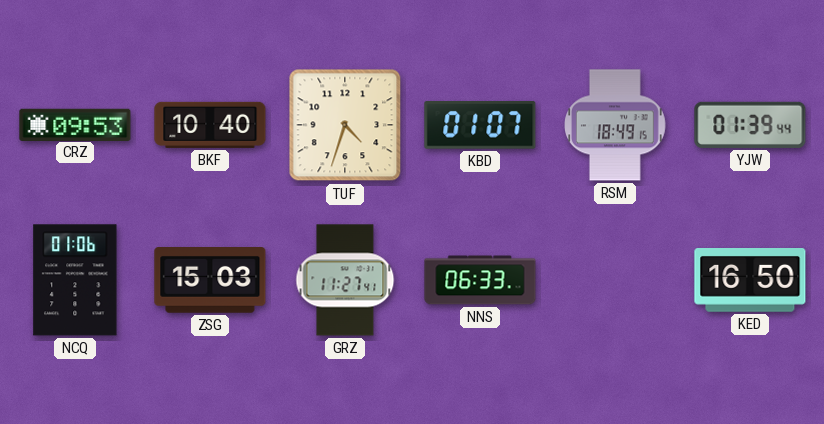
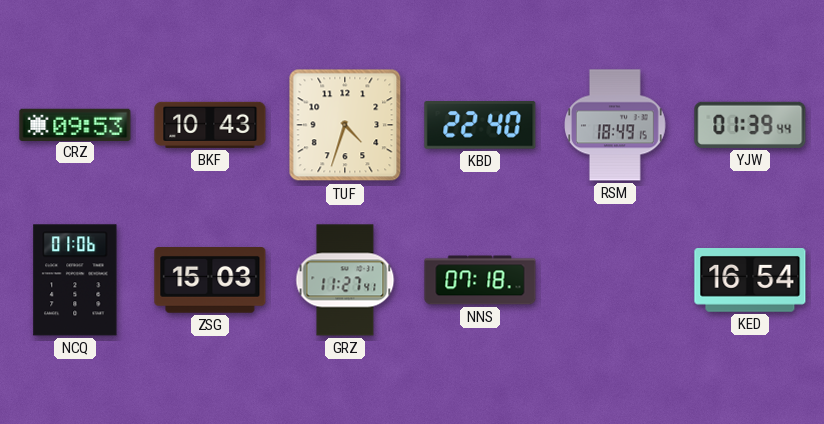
BKF: 10:40 -> 10:43
KBD: 01:07 -> 22:40
NNS: 06:33 -> 07:18
KED: 16:50 -> 16:54
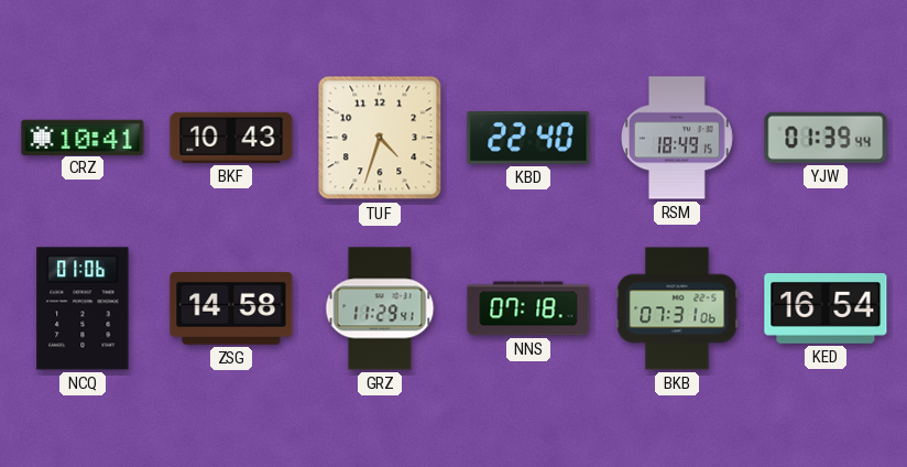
CRZ: 09:53 -> 10:41
ZSG: 15:03 -> 14:58
GRZ: 11:27 -> 11:29
BKB: none -> 07:31
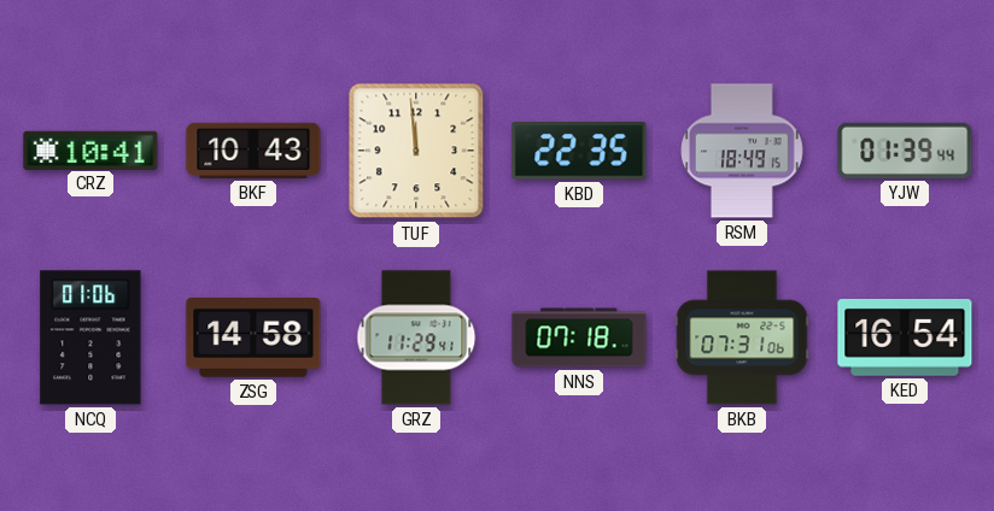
TUF: 4:33 -> 11:59
KBD: 22:40 -> 22:35
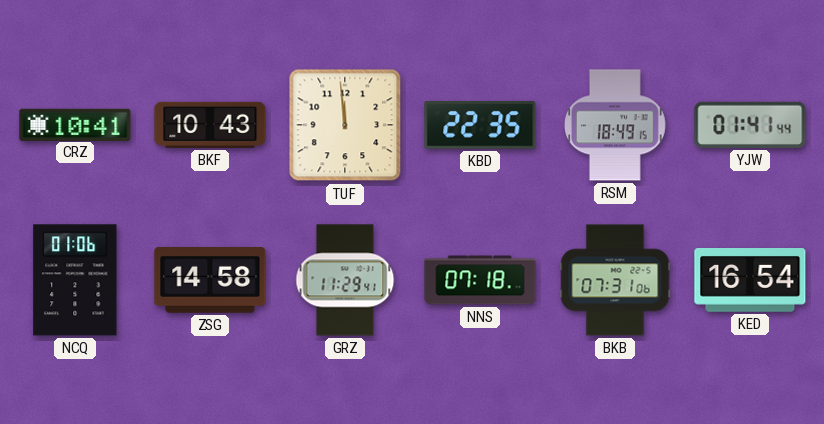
YJW: 01:39 -> 01:41
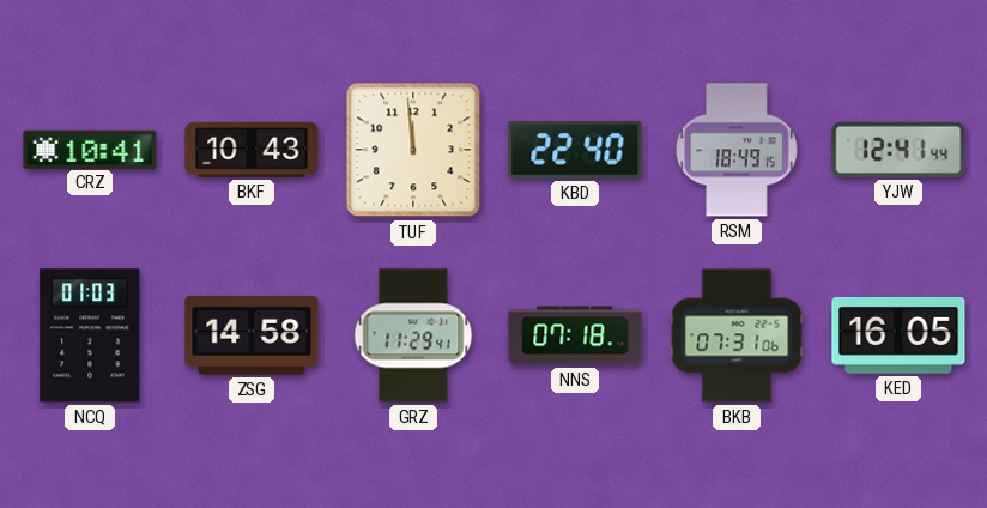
KBD: 22:35 -> 22:40
YJW: 01:41 -> 12:41
NCQ: 01:06 -> 01:03
KED: 16:54 -> 16:05
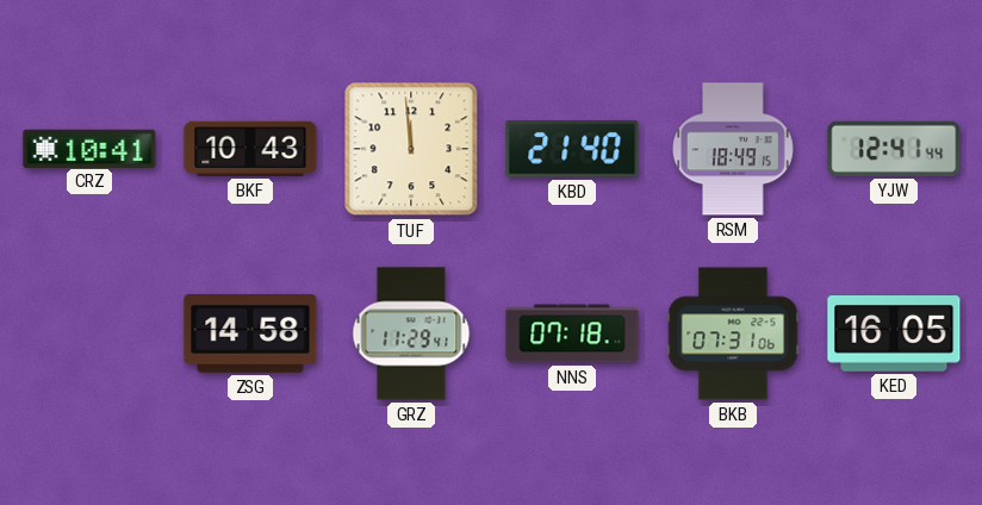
KBD: 22:40 -> 21:40
NCQ: 01:03 -> none
